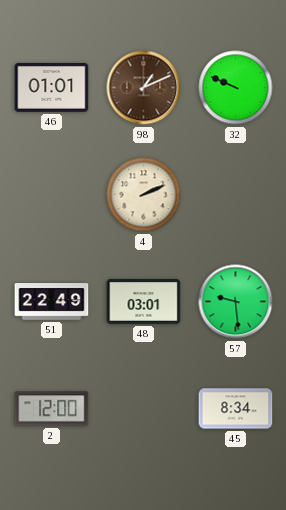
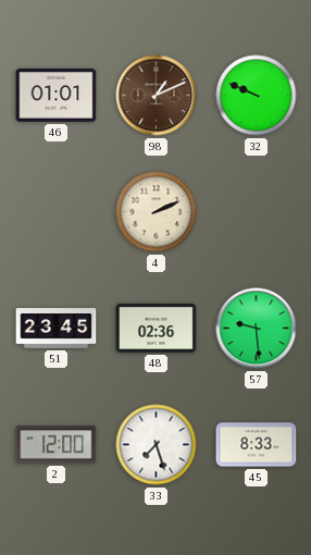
51: 22:49 -> 23:45
48: 03:01 -> 02:36
33: none -> 7:27
45: 8:34 -> 8:33
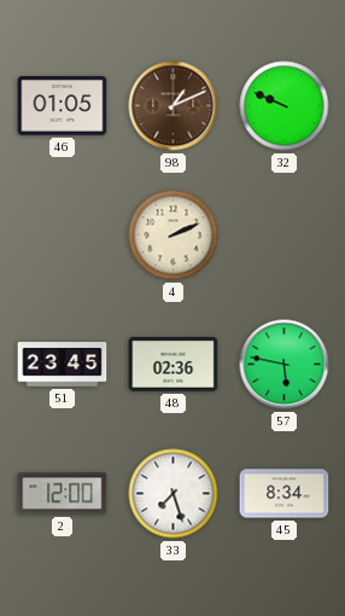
46: 01:01 -> 01:05
57: 9:29 -> 5:47
45: 8:33 -> 8:34
